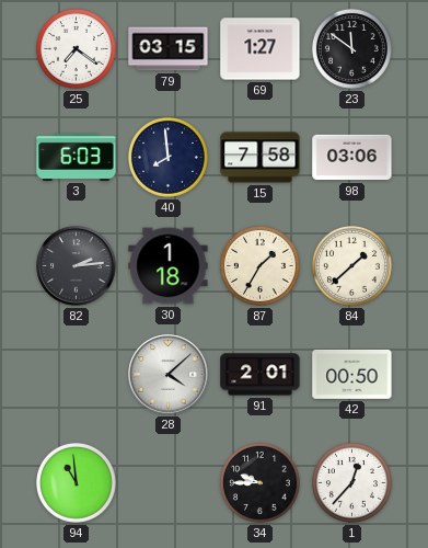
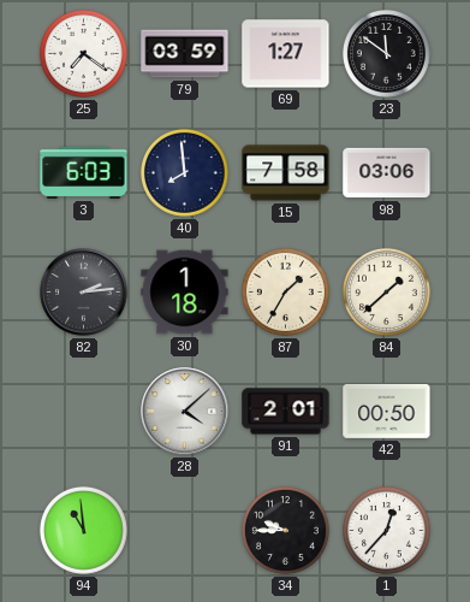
79: 03:15 -> 03:59
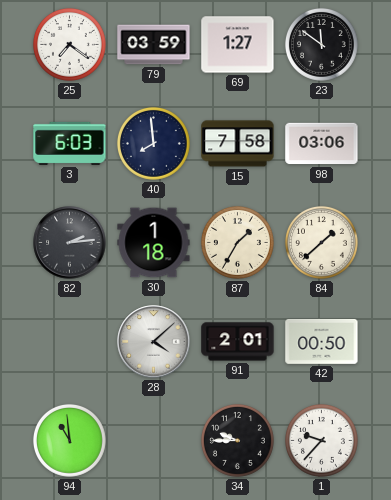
1: 12:37 -> 9:37
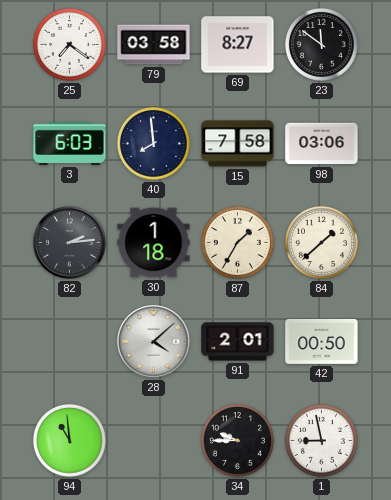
79: 03:59 -> 03:58
69: 1:27 -> 8:27
1: 9:37 -> 8:58
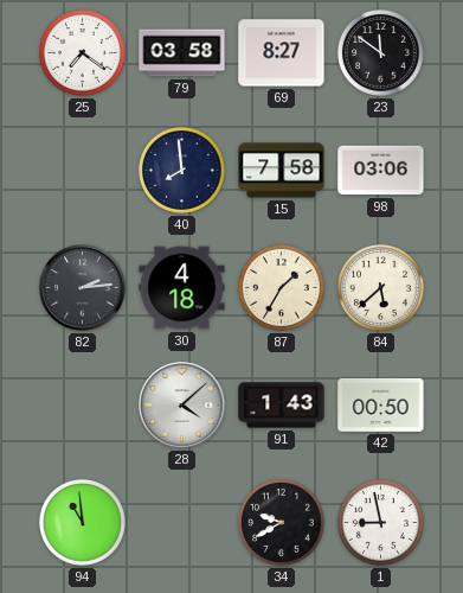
3: 6:03 -> none
30: 1:18 -> 4:18
84: 1:38 -> 5:38
91: 2:01 -> 1:43
34: 9:45 -> 9:40
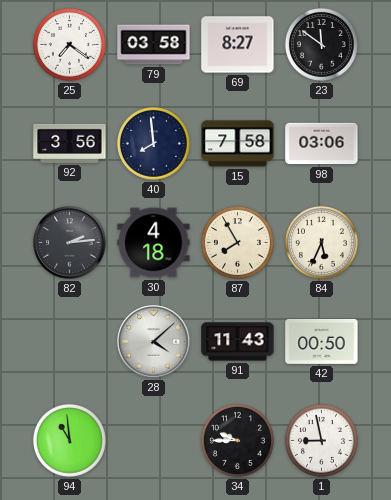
92: none -> 3:56
87: 1:35 -> 7:55
84: 5:38 -> 5:34
91: 1:43 -> 11:43
34: 9:40 -> 9:45
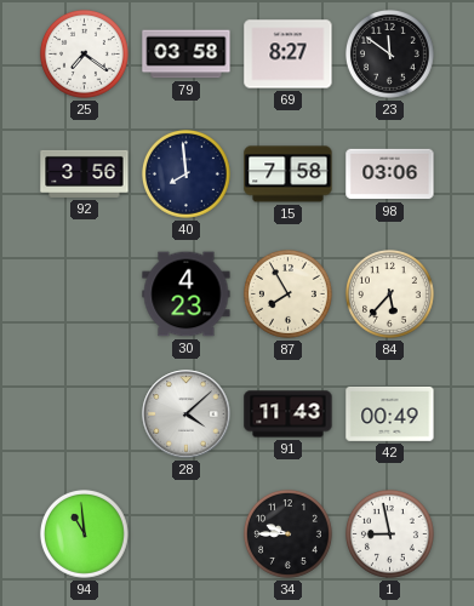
82: 2:14 -> none
30: 4:18 -> 4:23
84: 5:34 -> 5:37
42: 00:50 -> 00:49
